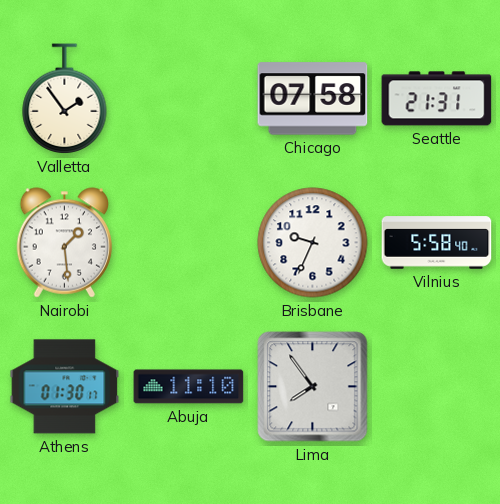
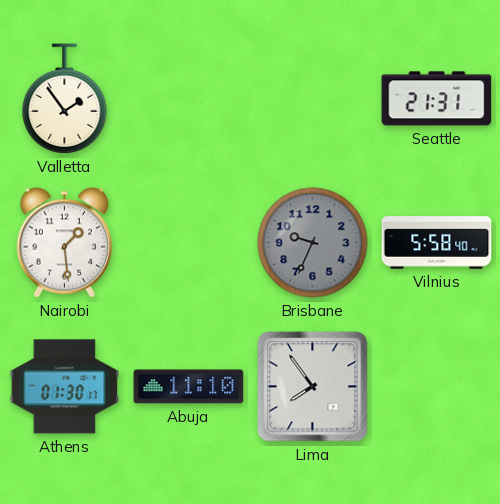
Chicago: 07:58 -> none
Brisbane dial: white -> grey
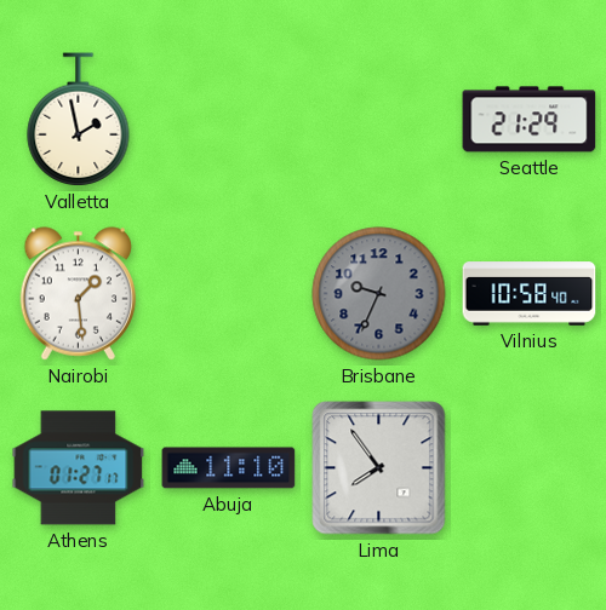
Valletta: 1:54 -> 1:58
Seattle: 21:31 -> 21:29
Vilnius: 5:58 -> 10:58
Athens: 01:30 -> 01:27
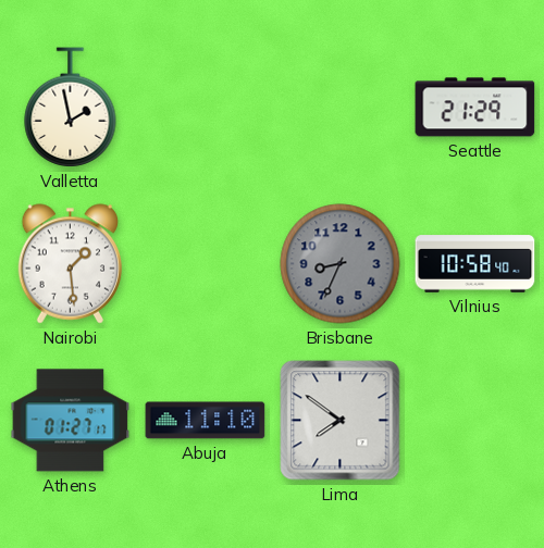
Brisbane: 9:34 -> 8:34
Lima: 7:54 -> 7:51
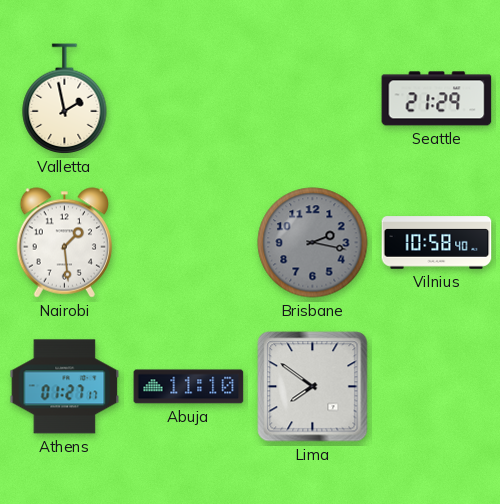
Brisbane: 8:34 -> 2:17
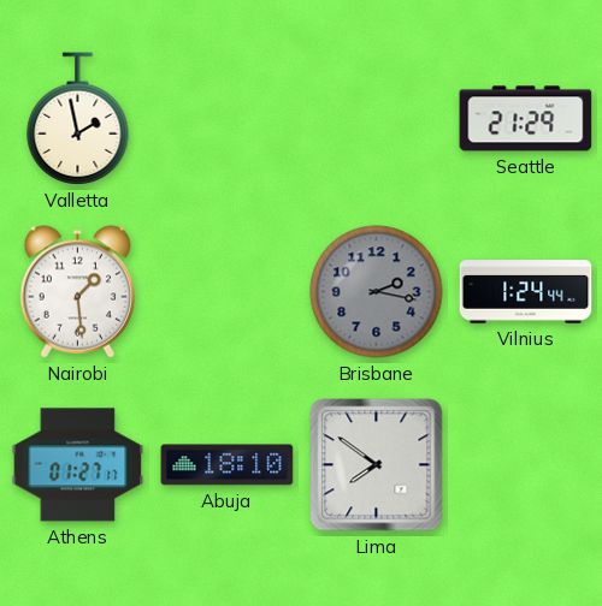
Vilnius: 10:58 -> 1:24
Abuja: 11:10 -> 18:10
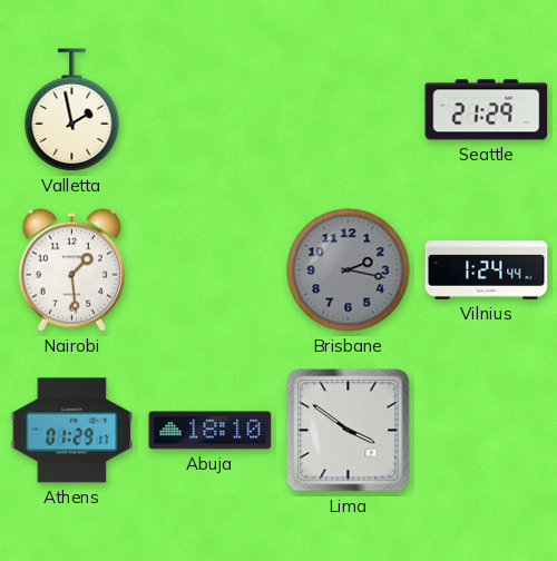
Athens: 01:27 -> 01:29
Lima: 7:51 -> 3:51
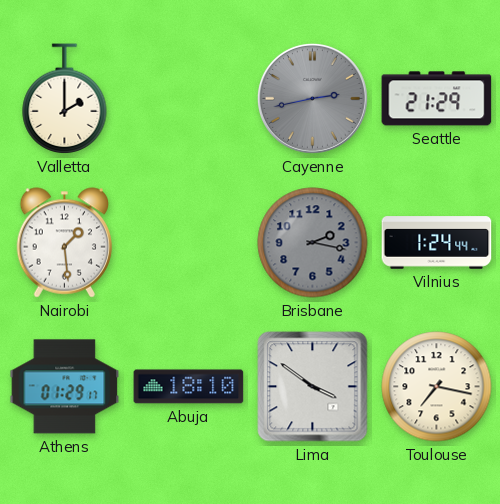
Valletta: 1:58 -> 2:00
Cayenne: none -> 2:43
Toulouse: none -> 7:17
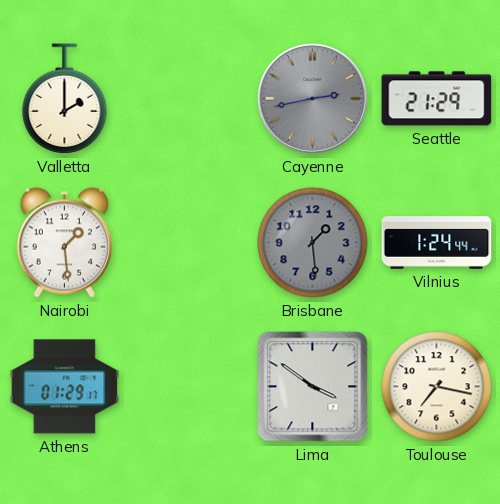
Brisbane: 2:17 -> 1:29
Abuja: 18:10 -> none
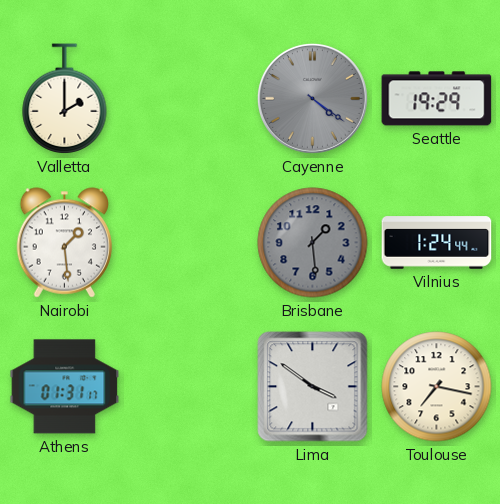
Cayenne: 2:43 -> 4:21
Seattle: 21:29 -> 19:29
Athens: 01:29 -> 01:31
